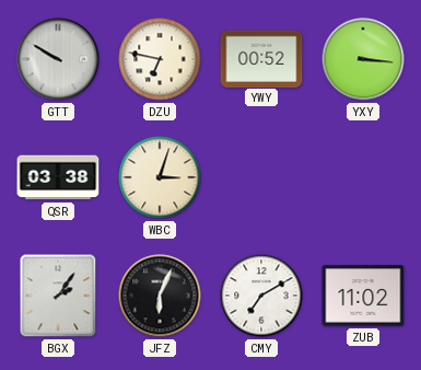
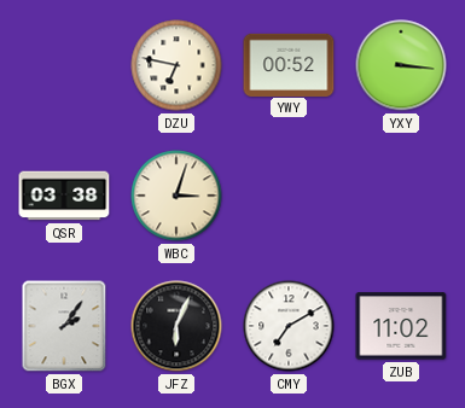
GTT: 9:50 -> none
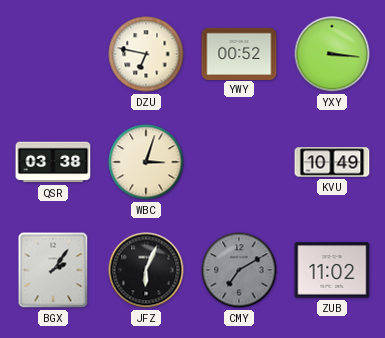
KVU: none -> 10:49
CMY dial: white -> grey
